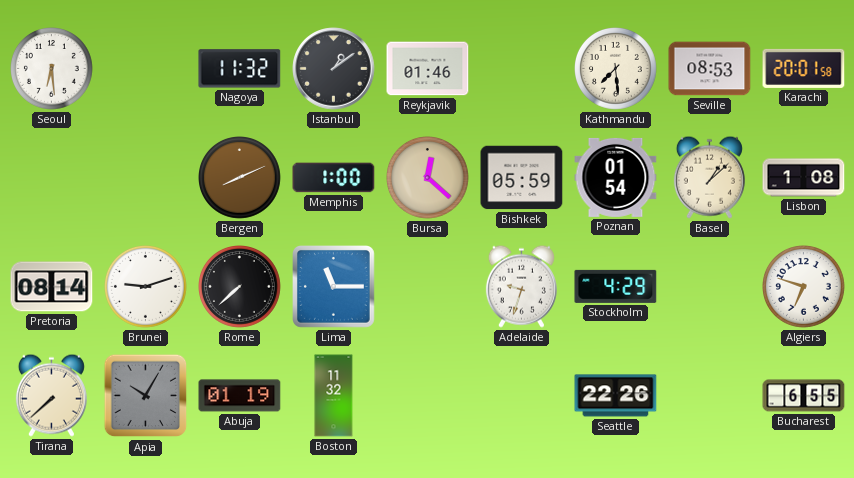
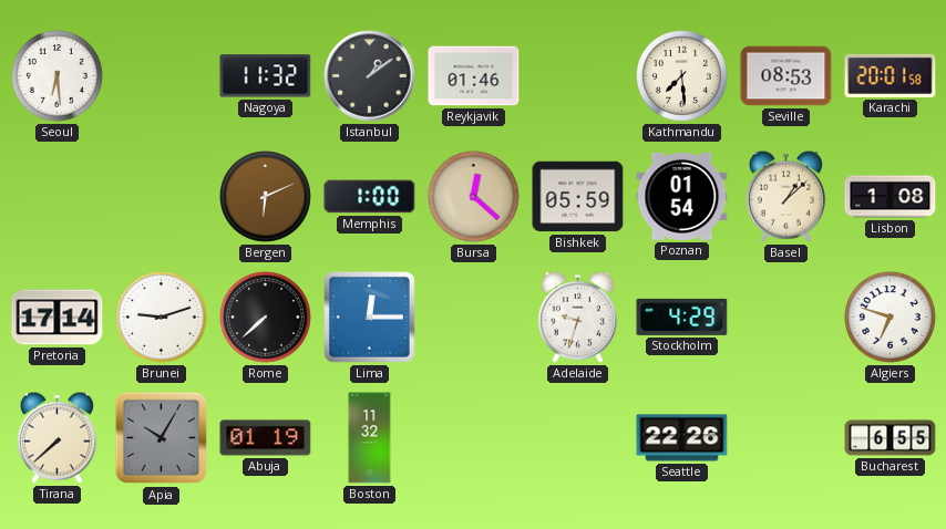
Bergen: 8:11 -> 6:11
Pretoria: 08:14 -> 17:14
Lima: 11:15 -> 12:15
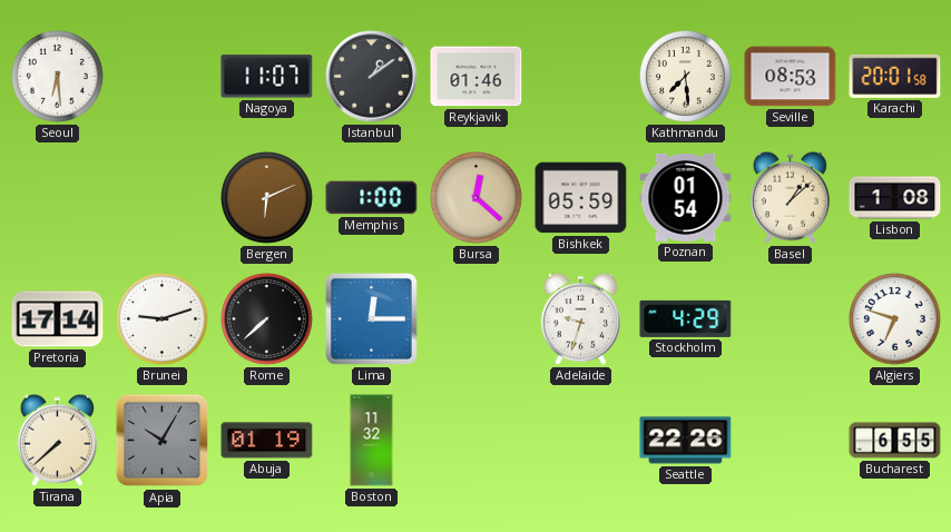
Nagoya: 11:32 -> 11:07
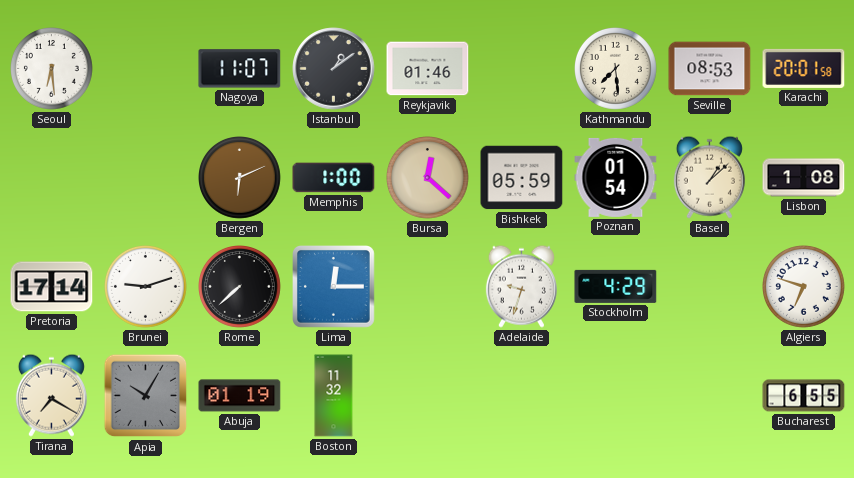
Tirana: 7:38 -> 7:20
Seattle: 22:26 -> none
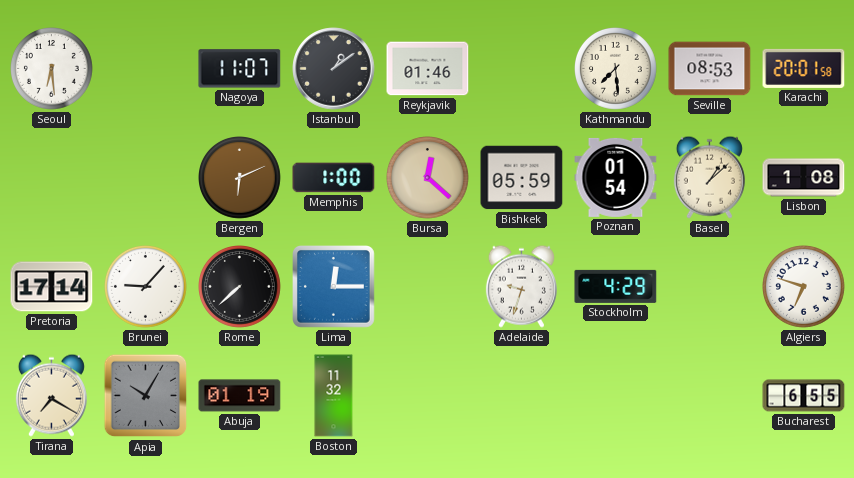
Brunei: 9:12 -> 9:07
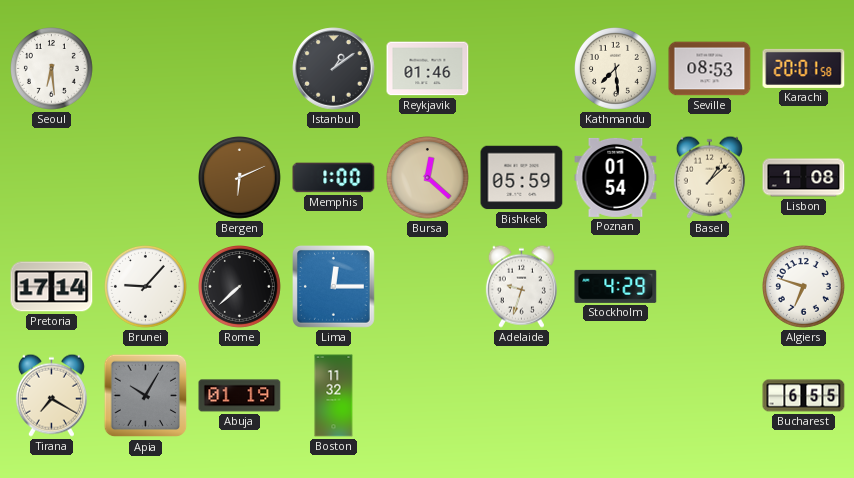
Nagoya: 11:07 -> none
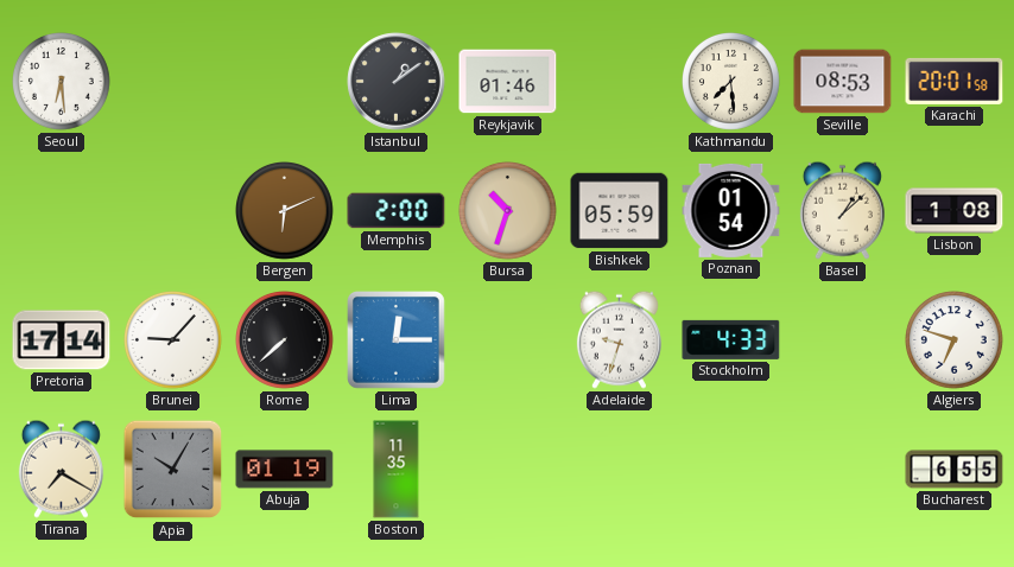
Memphis: 1:00 -> 2:00
Bursa: 12:22 -> 10:33
Stockholm: 4:29 -> 4:33
Boston: 11:32 -> 11:35
